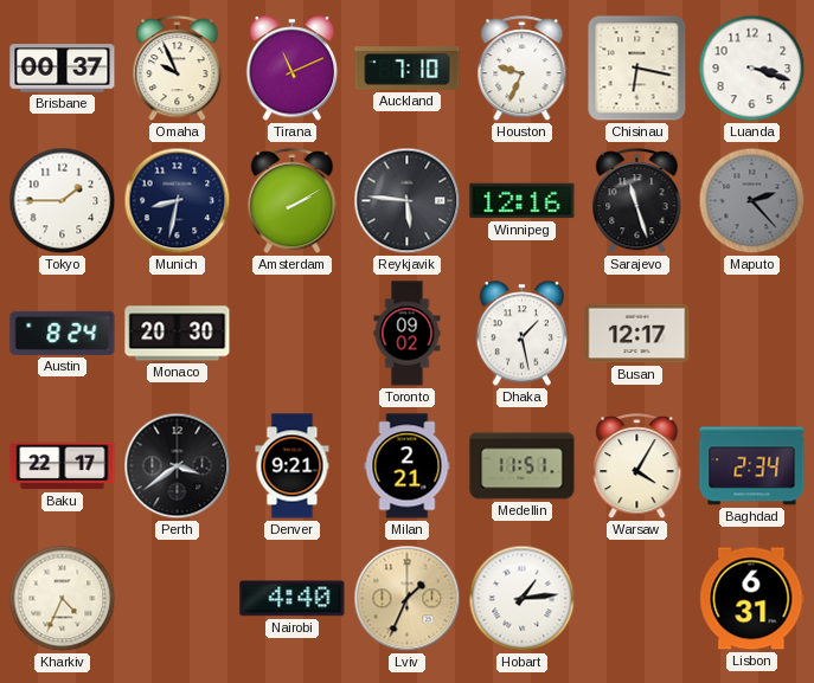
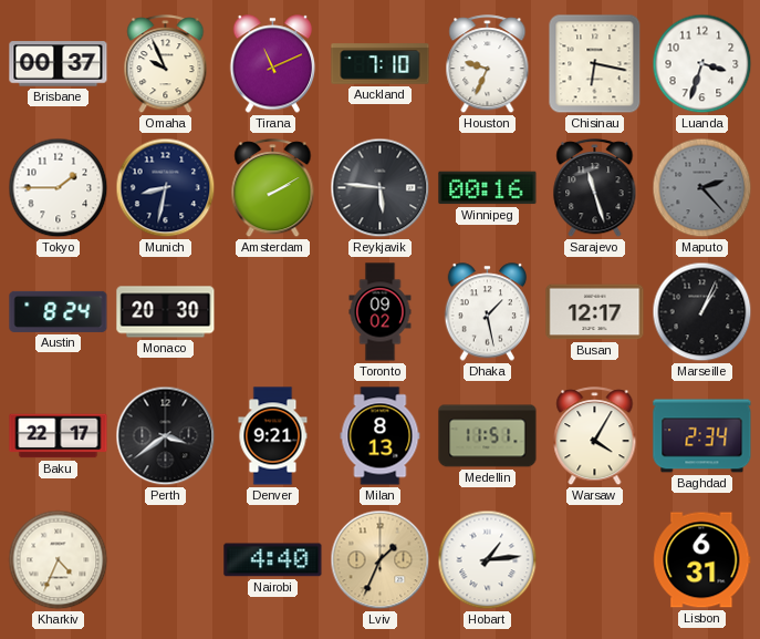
Luanda: 3:18 -> 3:33
Winnipeg: 12:16 -> 00:16
Marseille: none -> 1:04
Milan: 2:21 -> 8:13
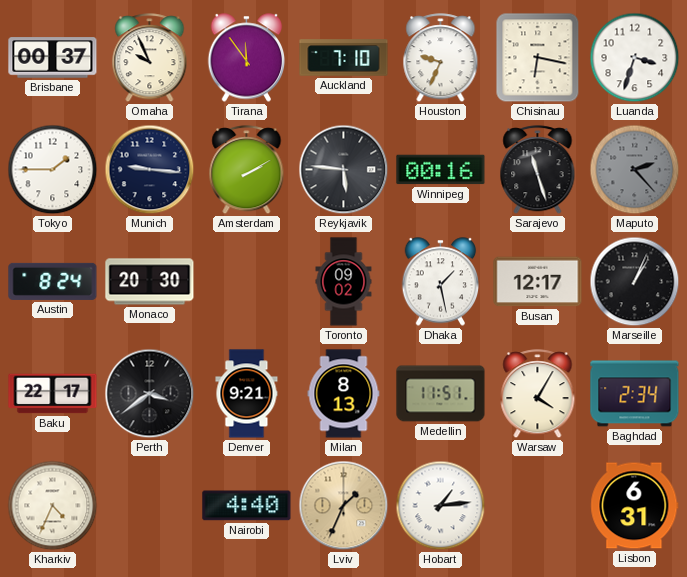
Tirana: 11:11 -> 11:54
Munich: 8:32 -> 9:16
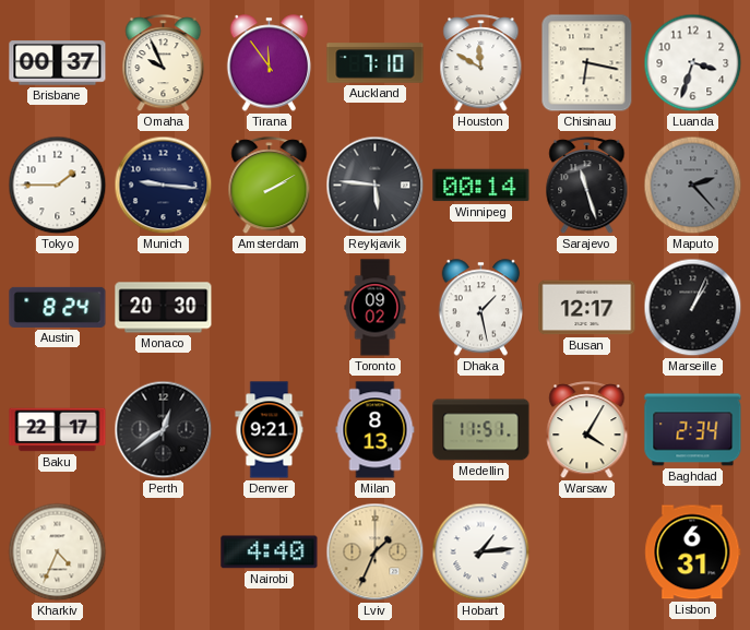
Houston: 9:34 -> 11:50
Winnipeg: 00:16 -> 00:14
Perth: 3:39 -> 12:39
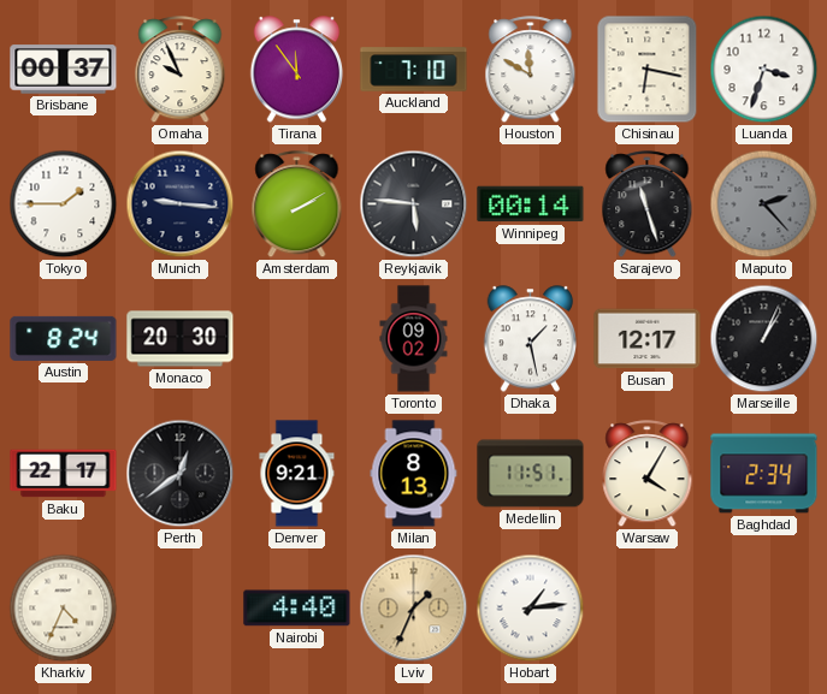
Lisbon: 6:31 -> none
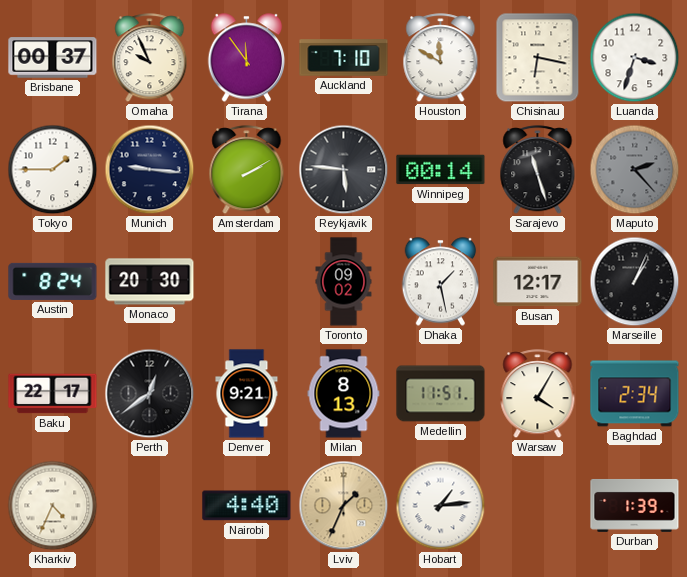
Durban: none -> 1:39
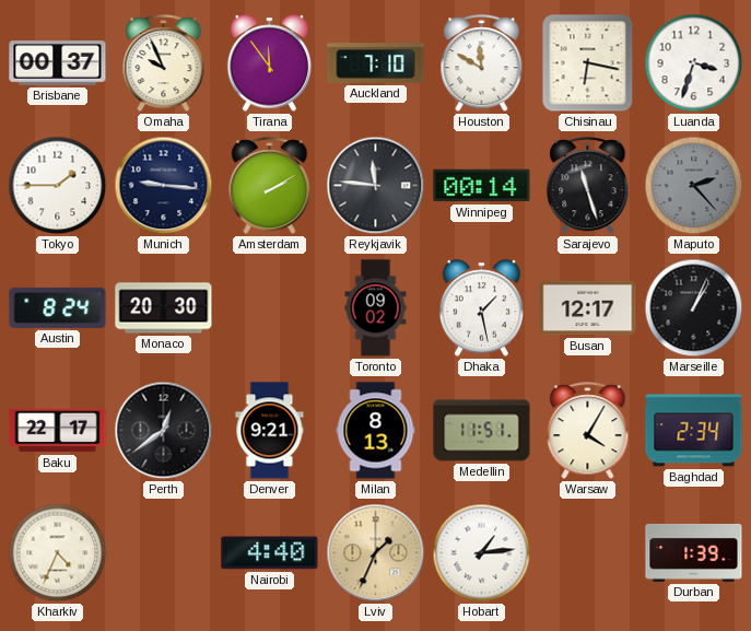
Reykjavik: 5:46 -> 11:46
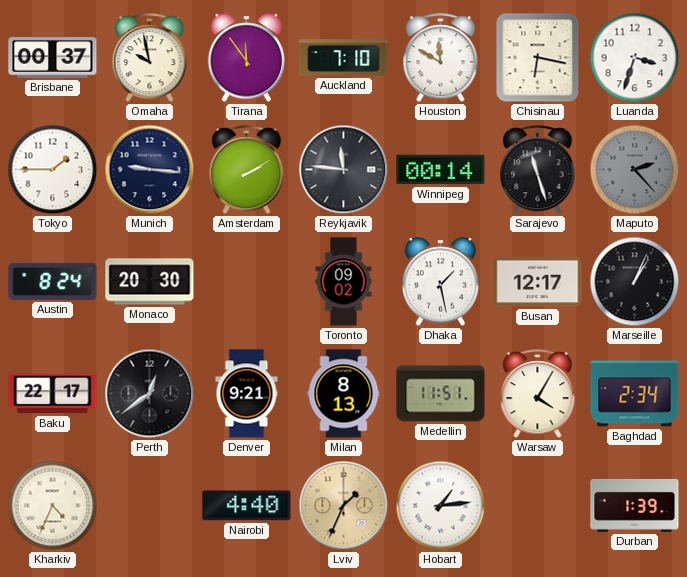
Omaha: 9:56 -> 9:58
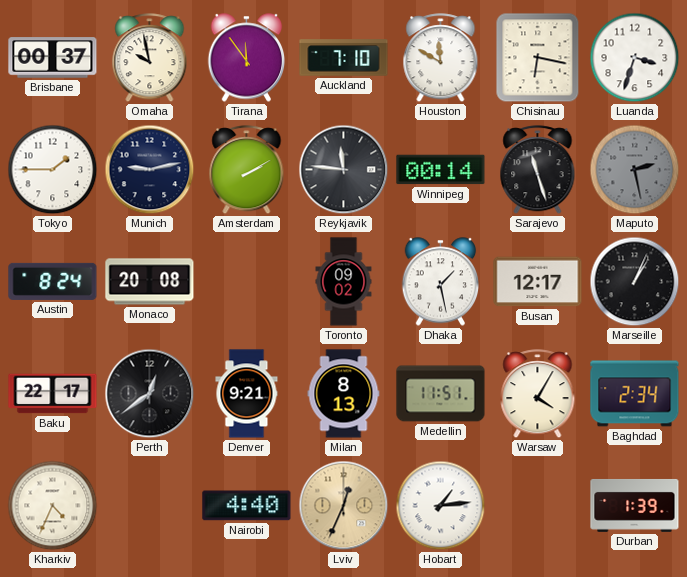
Munich: 9:16 -> 9:13
Maputo: 2:23 -> 2:28
Monaco: 20:30 -> 20:08
Lviv: 1:34 -> 12:34
